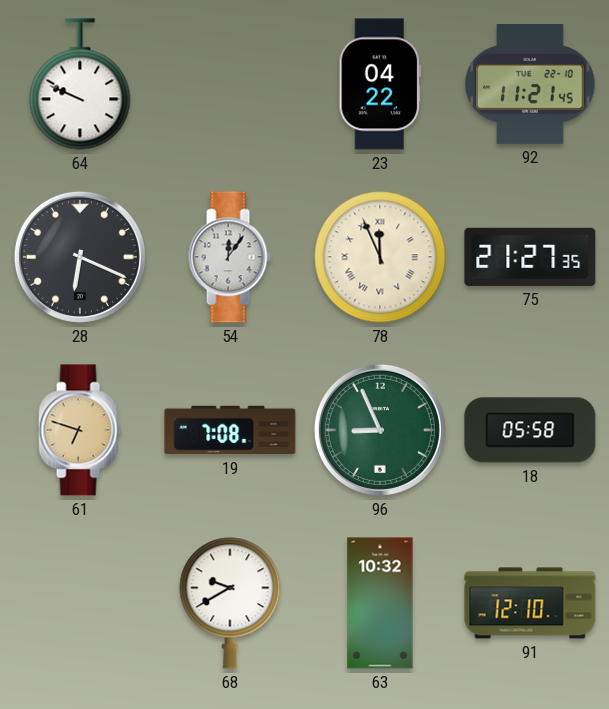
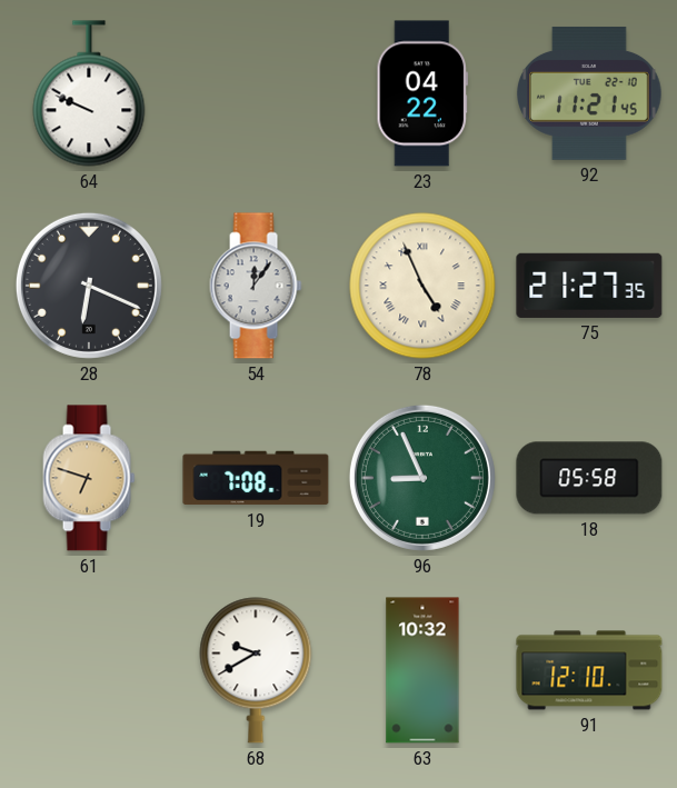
78: 11:56 -> 4:56
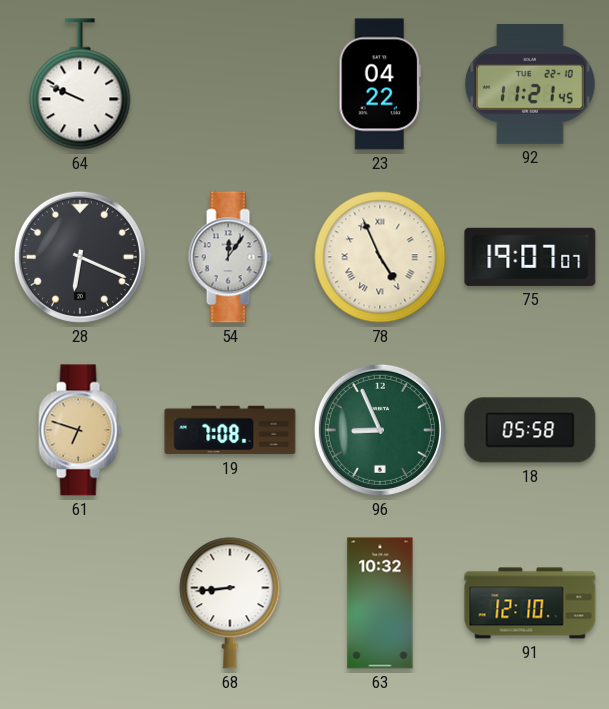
75: 21:27 -> 19:07
68: 9:40 -> 8:44
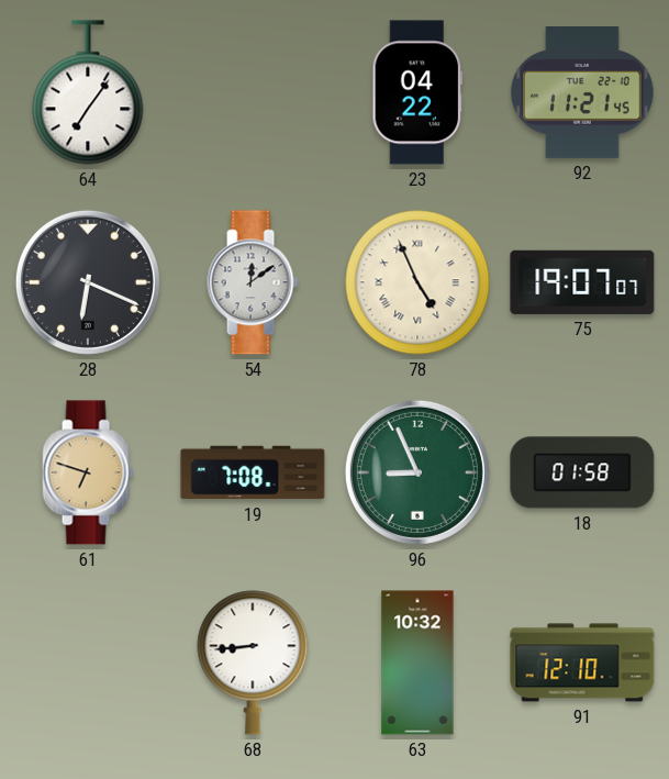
64: 9:49 -> 7:06
54: 12:06 -> 12:09
18: 05:58 -> 01:58
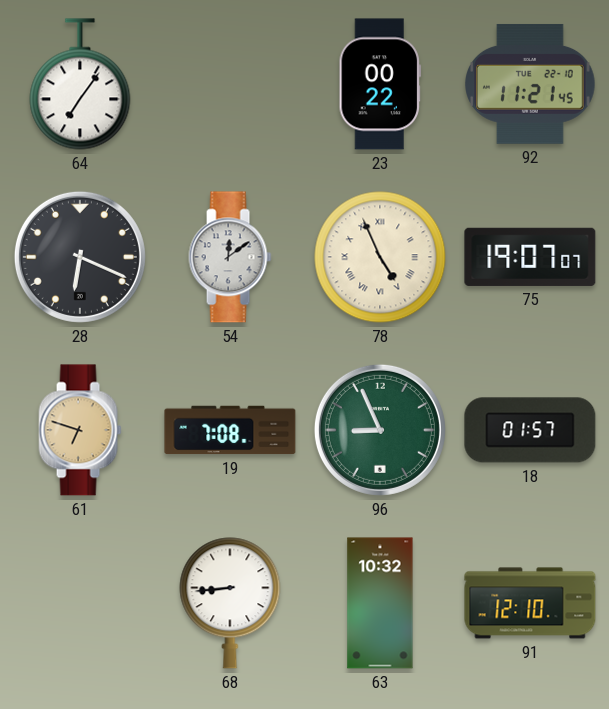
23: 04:22 -> 00:22
18: 01:58 -> 01:57
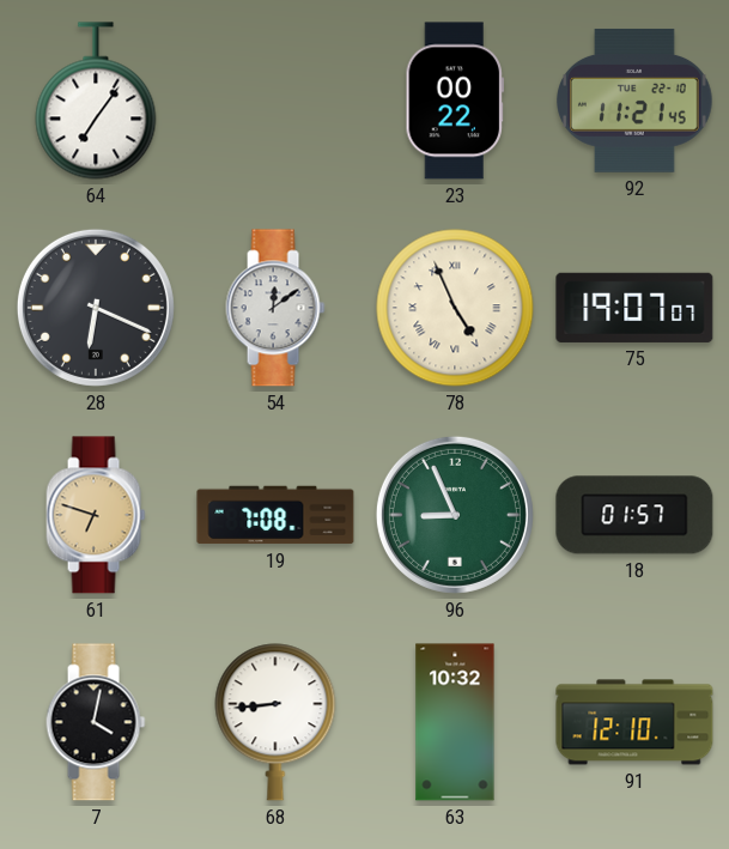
7: none -> 4:02
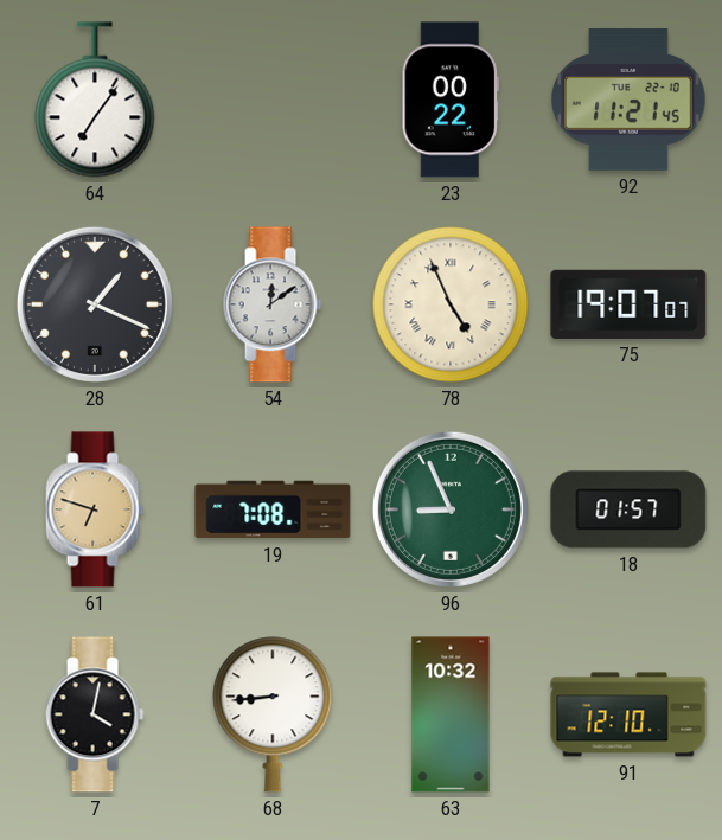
28: 6:19 -> 1:19
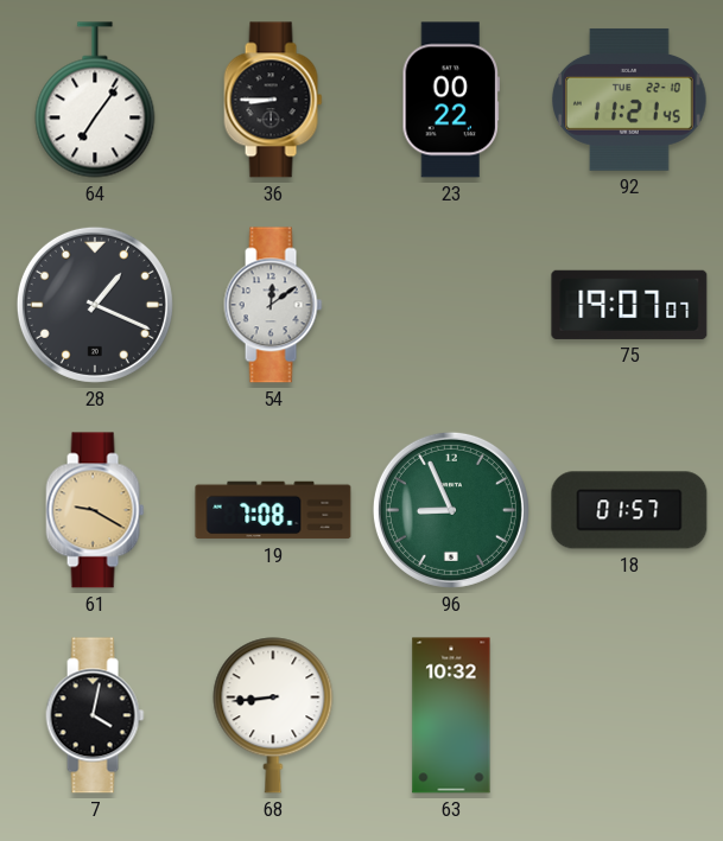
36: none -> 8:45
78: 4:56 -> none
61: 6:48 -> 9:20
91: 12:10 -> none
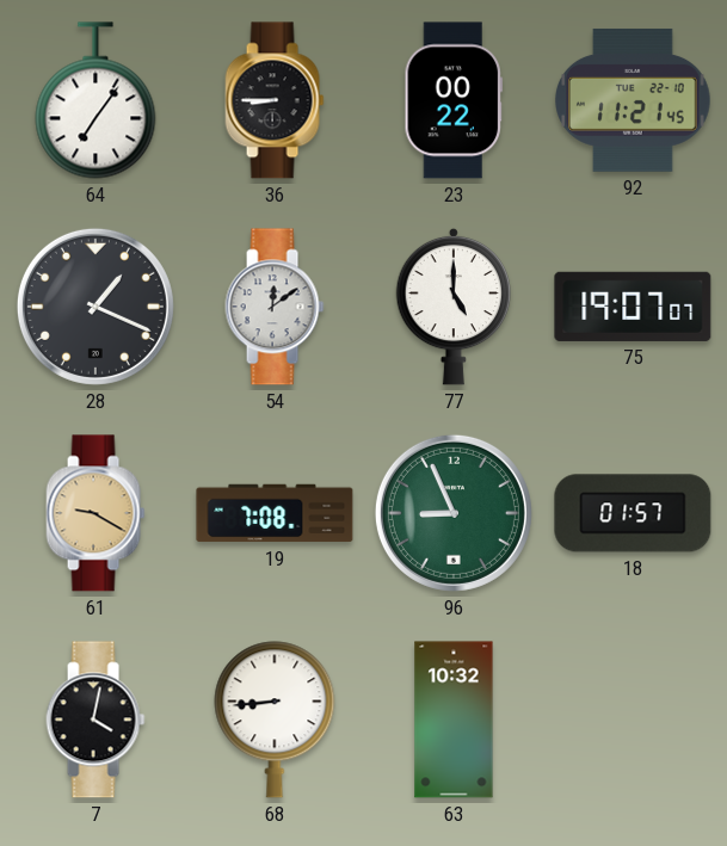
77: none -> 5:00
